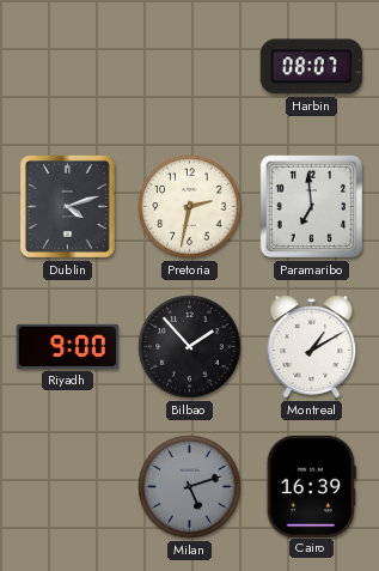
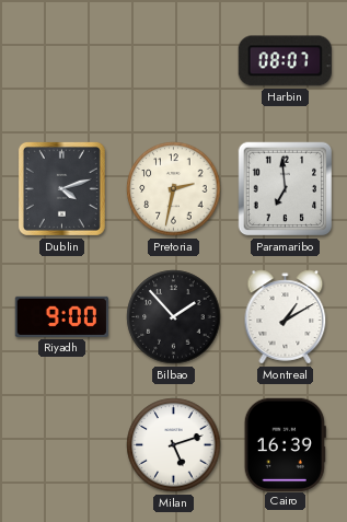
Milan dial: grey -> white
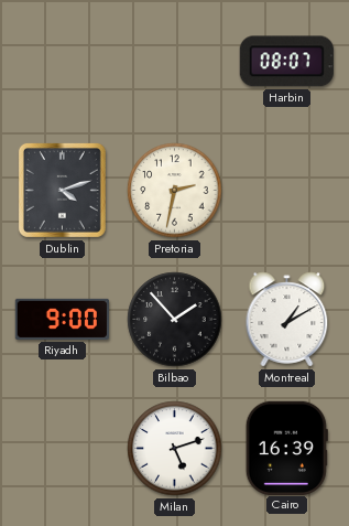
Paramaribo: 6:59 -> none
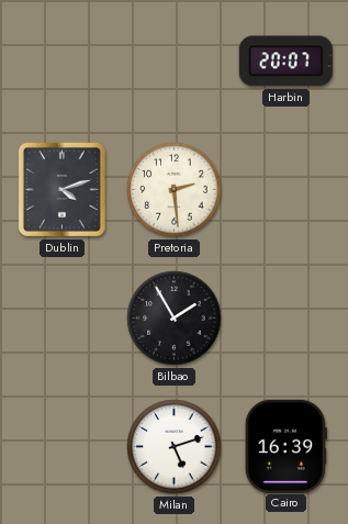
Harbin: 08:07 -> 20:07
Pretoria: 2:32 -> 2:29
Riyadh: 9:00 -> none
Bilbao: 1:53 -> 1:55
Montreal: 1:10 -> none
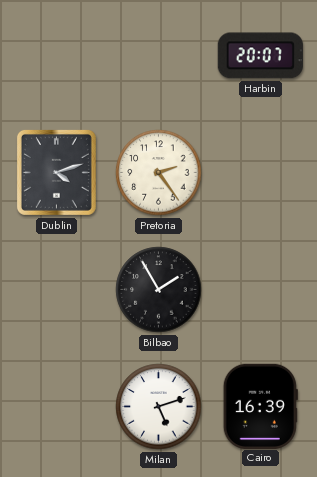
Pretoria: 2:29 -> 2:24
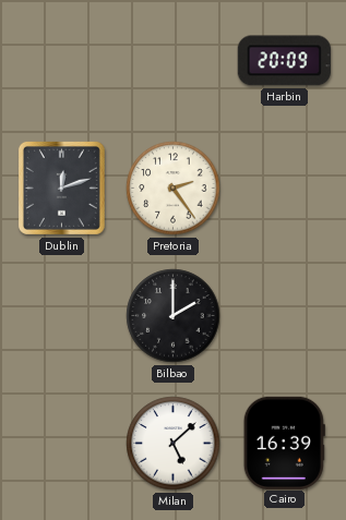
Harbin: 20:07 -> 20:09
Dublin: 4:12 -> 12:12
Bilbao: 1:55 -> 2:00
Milan: 5:12 -> 5:08
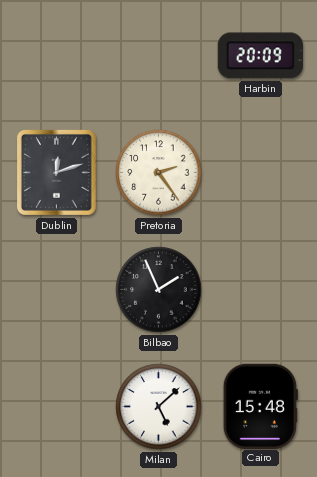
Bilbao: 2:00 -> 1:56
Cairo: 16:39 -> 15:48
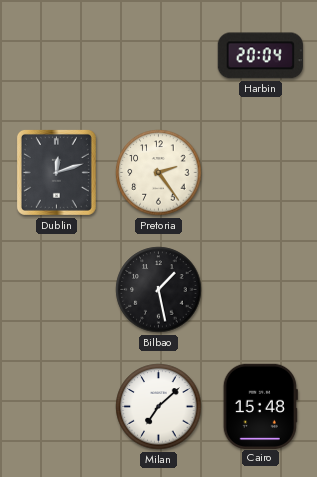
Harbin: 20:09 -> 20:04
Bilbao: 1:56 -> 1:28
Milan: 5:08 -> 7:08
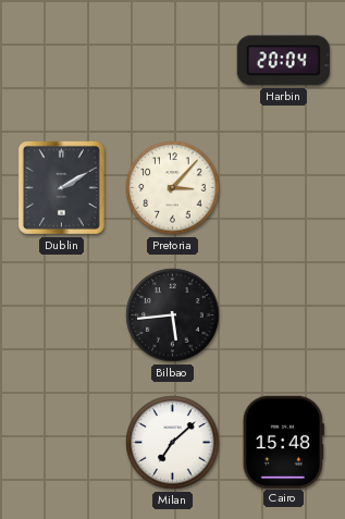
Dublin: 12:12 -> 2:10
Pretoria: 2:24 -> 3:07
Bilbao: 1:28 -> 5:44
